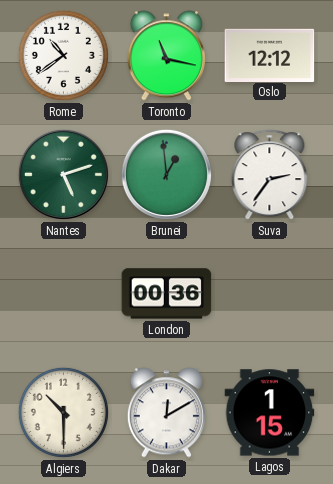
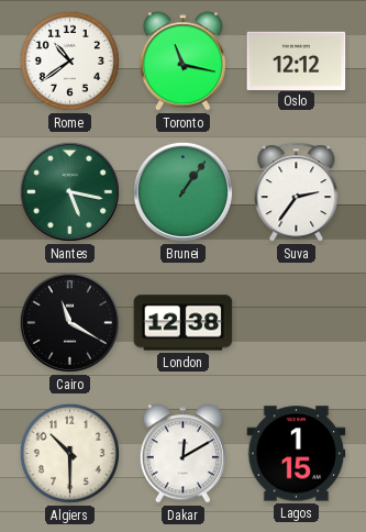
Nantes: 5:12 -> 5:17
Brunei: 12:59 -> 1:06
Cairo: none -> 11:20
London: 00:36 -> 12:38
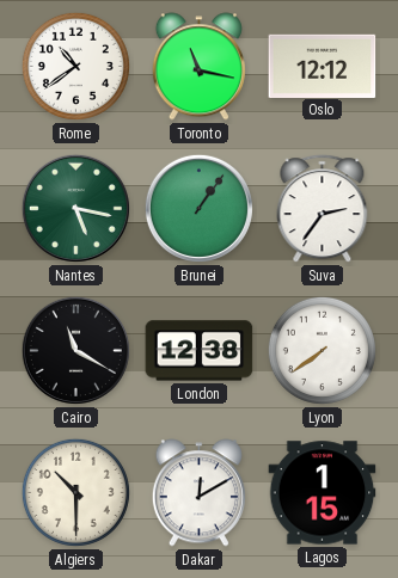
Lyon: none -> 7:39
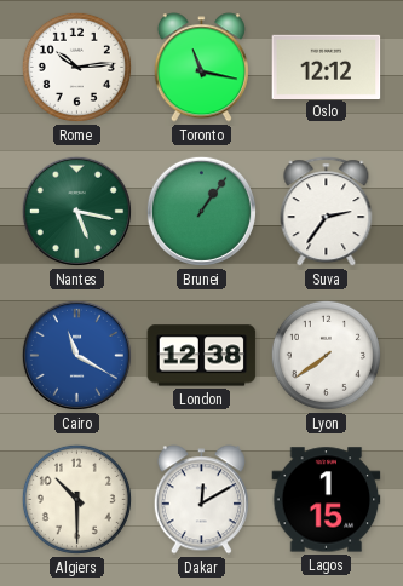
Rome: 10:39 -> 10:14
Cairo dial: black -> blue
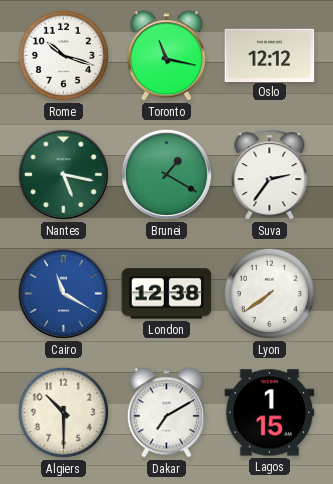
Rome: 10:14 -> 10:18
Brunei: 1:06 -> 1:20
Dakar: 12:10 -> 7:10
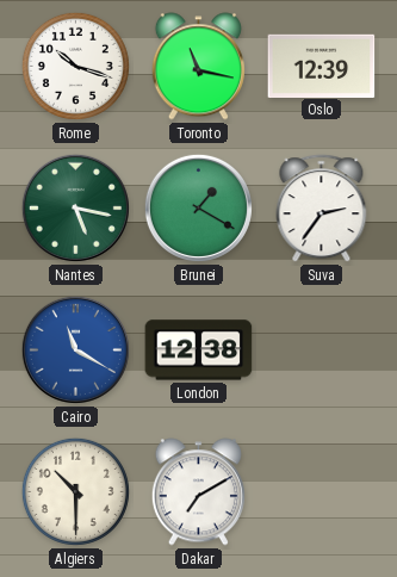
Oslo: 12:12 -> 12:39
Lyon: 7:39 -> none
Lagos: 1:15 -> none
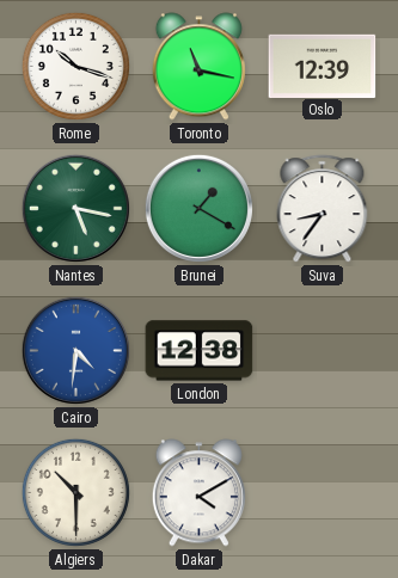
Suva: 2:36 -> 8:36
Cairo: 11:20 -> 4:31
Dakar: 7:10 -> 4:10
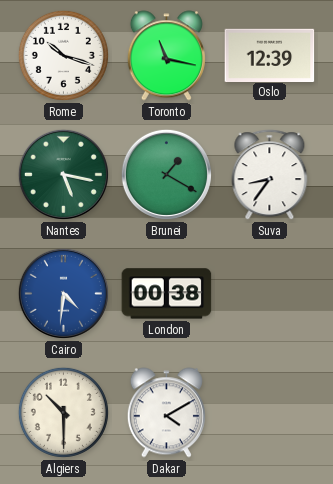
London: 12:38 -> 00:38
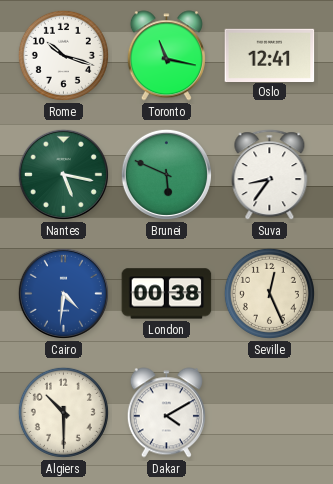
Oslo: 12:39 -> 12:41
Brunei: 1:20 -> 5:49
Seville: none -> 12:26
